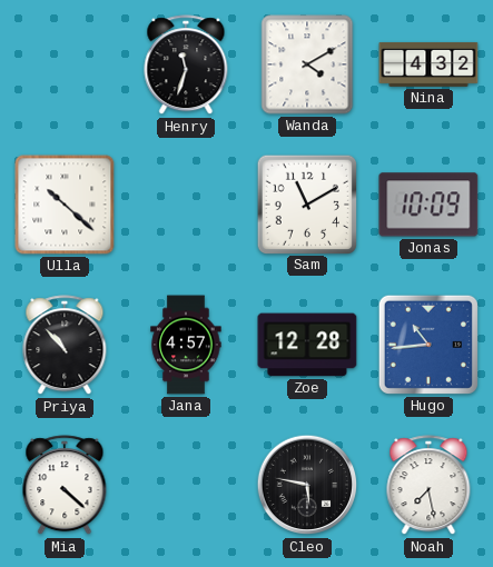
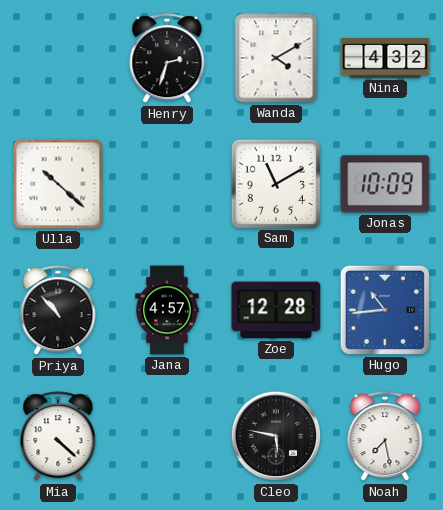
Henry: 11:33 -> 2:33
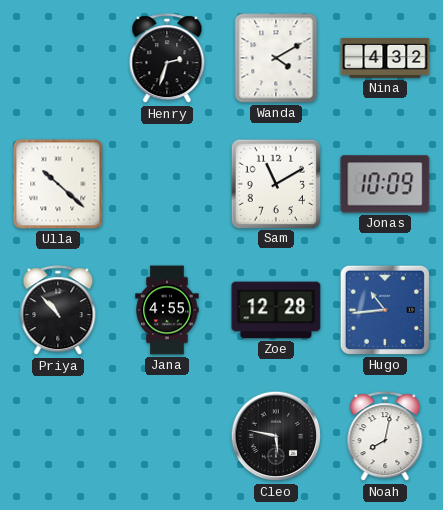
Jana: 4:57 -> 4:55
Mia: 4:22 -> none
Noah: 7:28 -> 8:02
